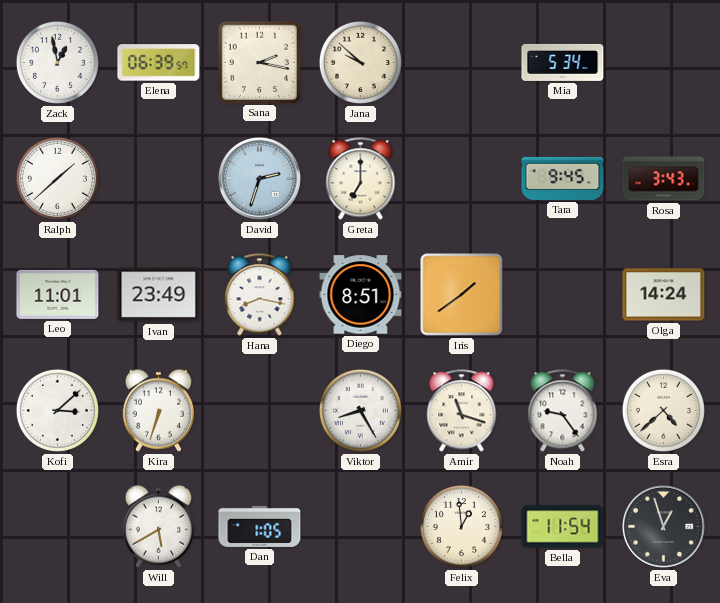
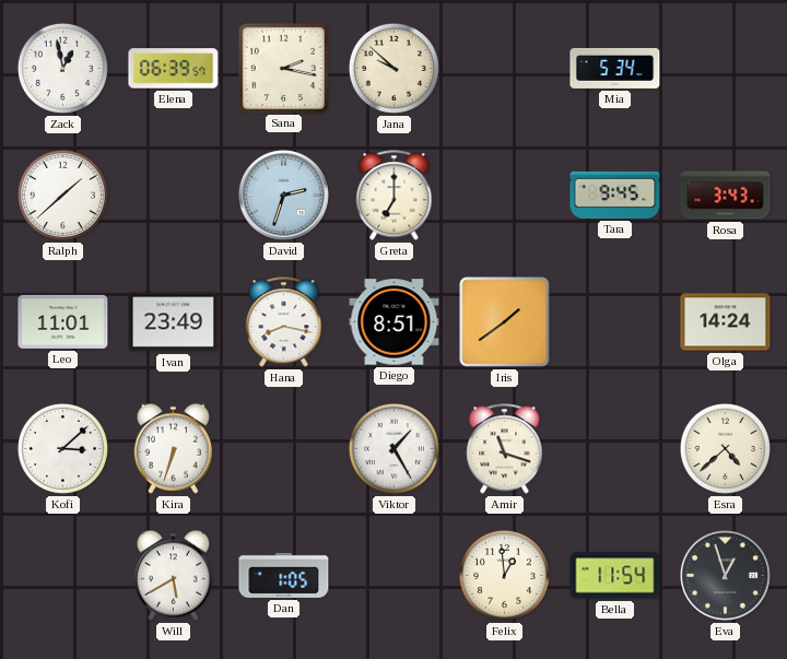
Viktor: 8:25 -> 1:25
Noah: 9:24 -> none
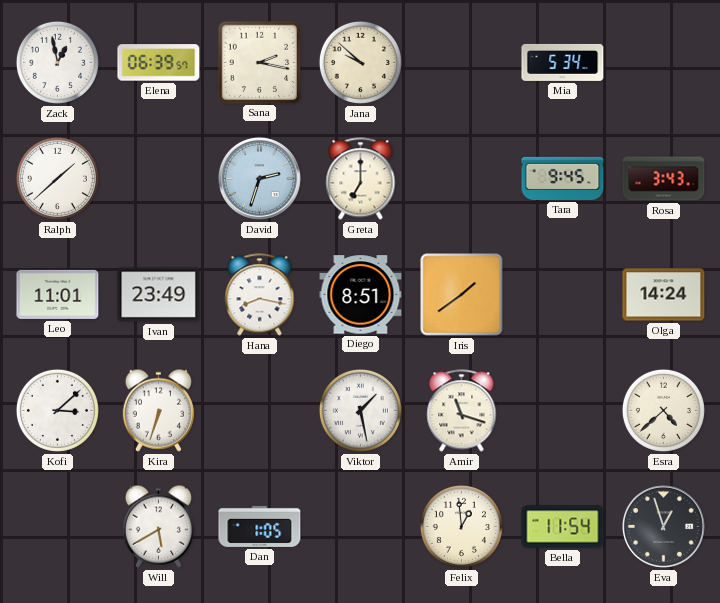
Viktor: 1:25 -> 1:28
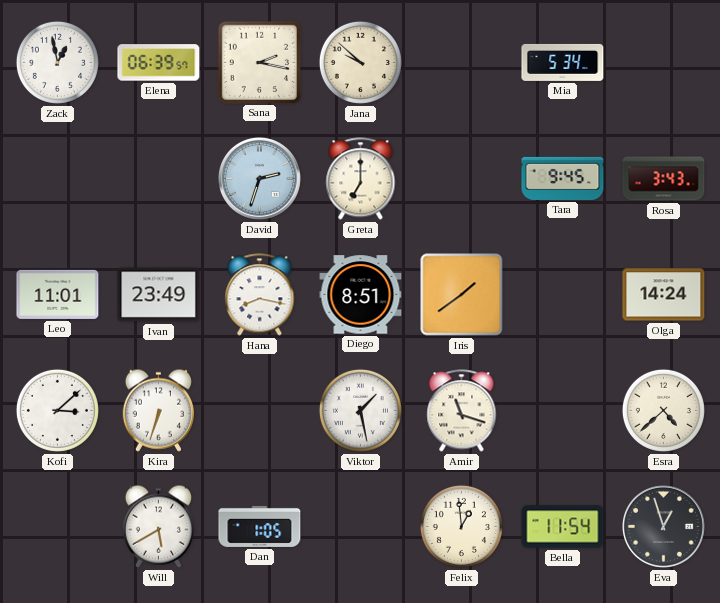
Ralph: 1:38 -> none
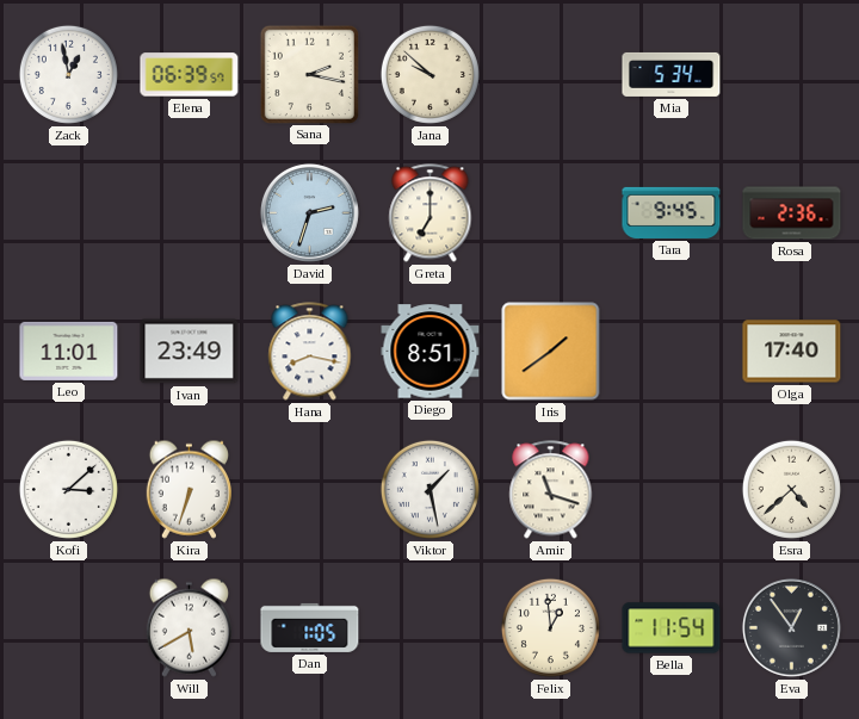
Rosa: 3:43 -> 2:36
Olga: 14:24 -> 17:40
Eva: 12:57 -> 12:54
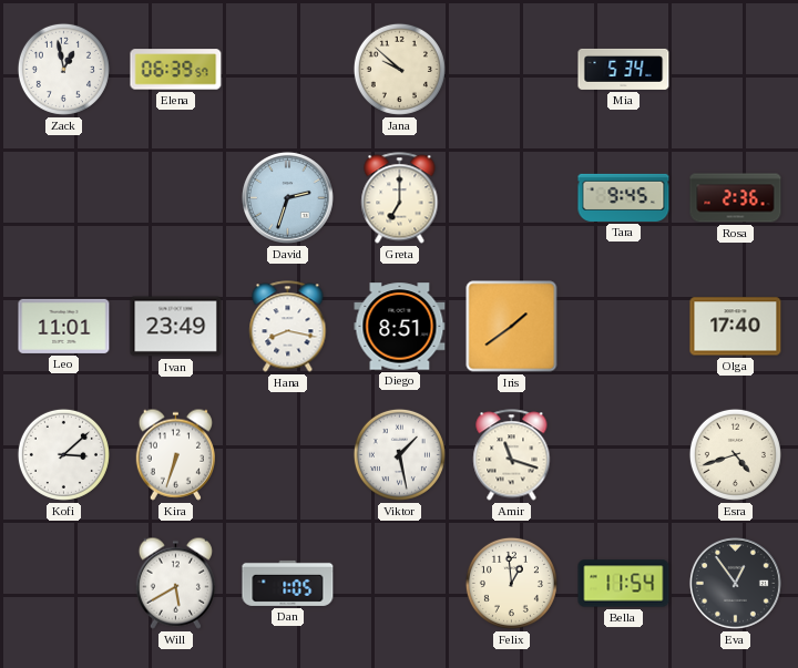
Sana: 2:17 -> none
Esra: 4:38 -> 4:42
